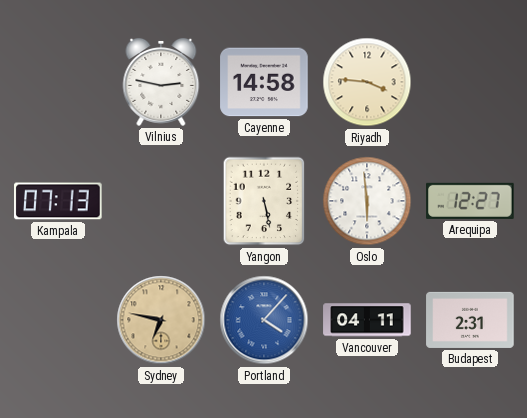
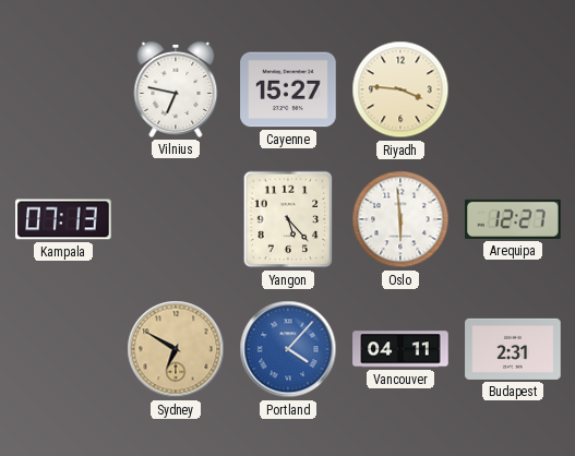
Vilnius: 2:47 -> 6:47
Cayenne: 14:58 -> 15:27
Yangon: 5:28 -> 5:23
Sydney: 6:47 -> 6:50
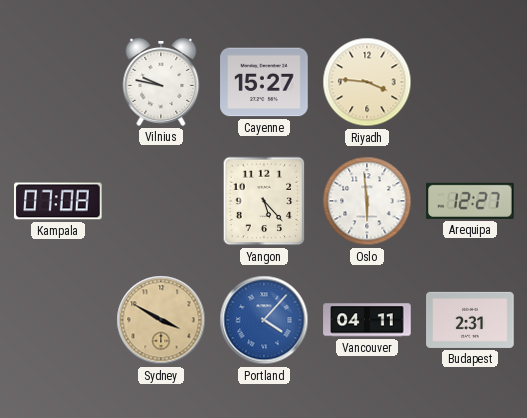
Vilnius: 6:47 -> 9:47
Kampala: 07:13 -> 07:08
Sydney: 6:50 -> 3:50
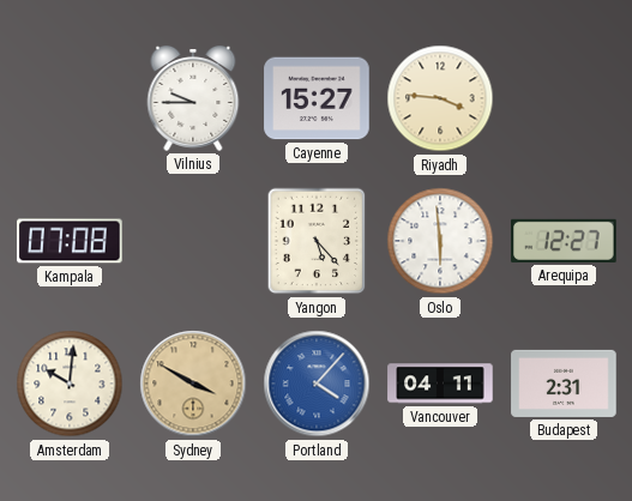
Vilnius: 9:47 -> 9:45
Amsterdam: none -> 10:01
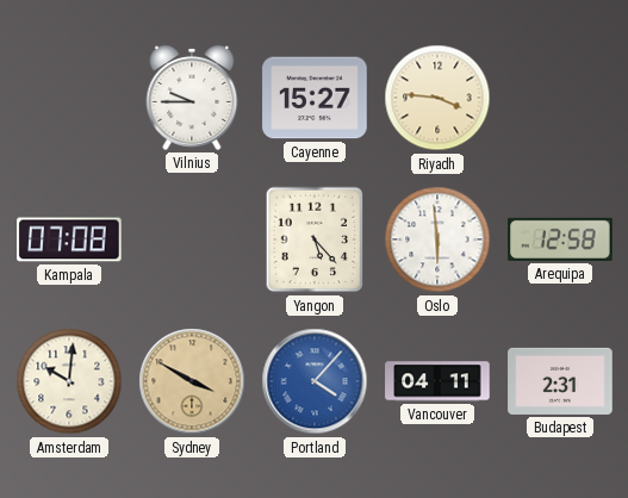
Arequipa: 12:27 -> 12:58
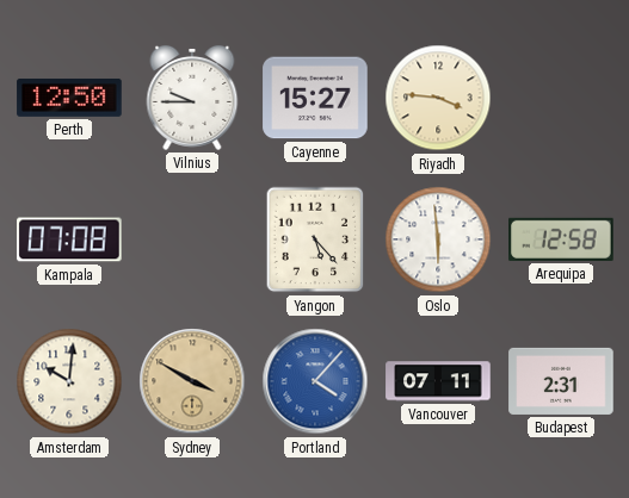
Perth: none -> 12:50
Vancouver: 04:11 -> 07:11
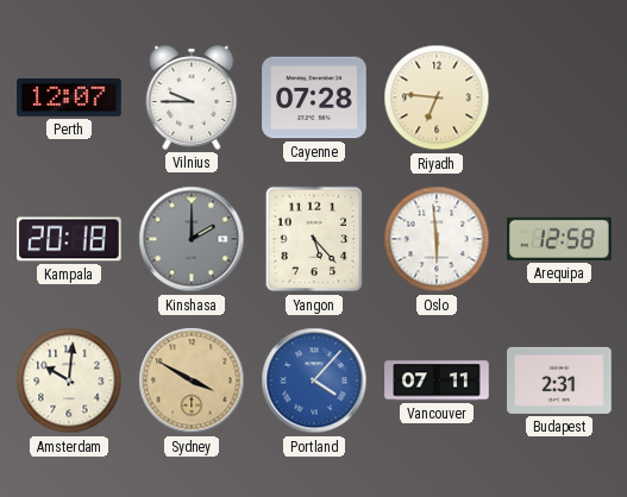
Perth: 12:50 -> 12:07
Cayenne: 15:27 -> 07:28
Riyadh: 3:46 -> 6:46
Kampala: 07:08 -> 20:18
Kinshasa: none -> 2:00
